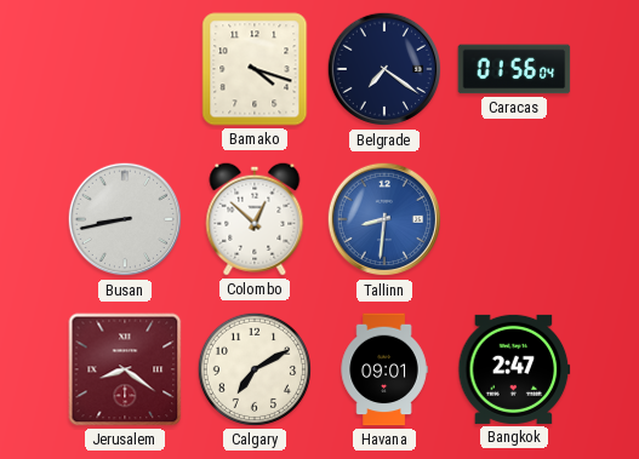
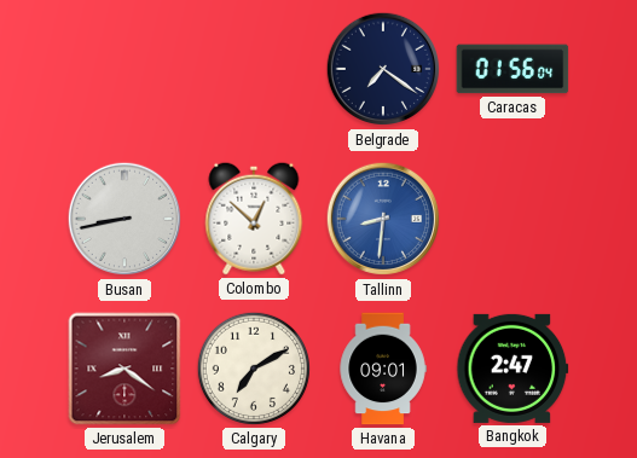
Bamako: 4:18 -> none
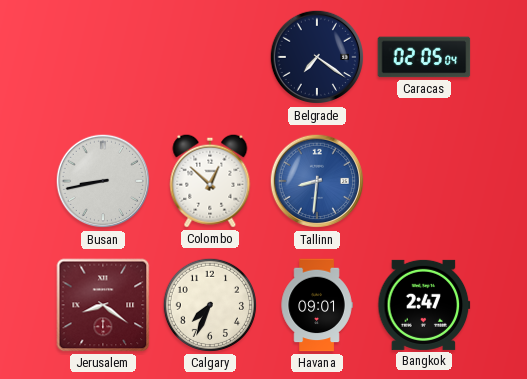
Caracas: 01:56 -> 02:05
Calgary: 7:10 -> 7:34
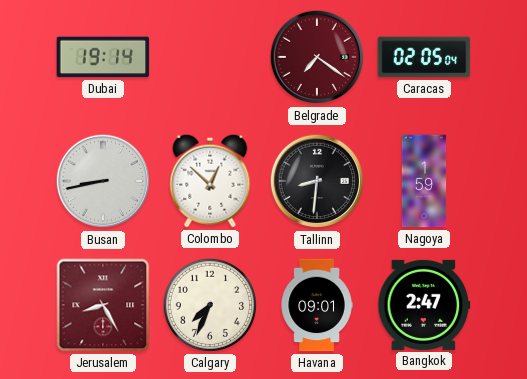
Dubai: none -> 19:14
Belgrade dial: navy -> burgundy
Tallinn dial: blue -> black
Nagoya: none -> 1:59
Jerusalem: 8:21 -> 8:25
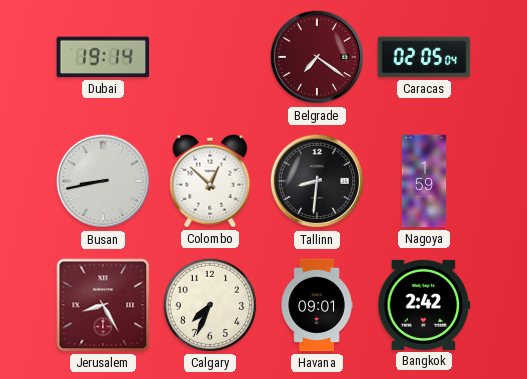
Bangkok: 2:47 -> 2:42
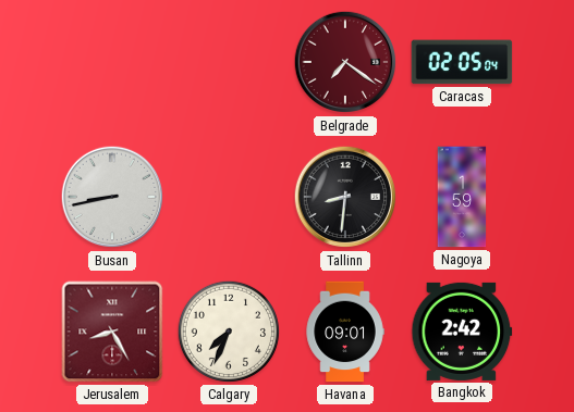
Dubai: 19:14 -> none
Colombo: 12:52 -> none
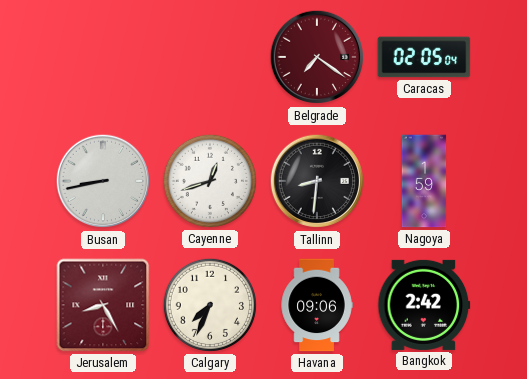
Cayenne: none -> 12:42
Havana: 09:01 -> 09:06
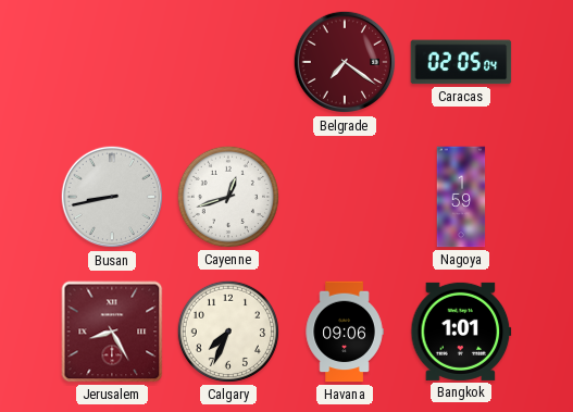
Tallinn: 8:31 -> none
Bangkok: 2:42 -> 1:01
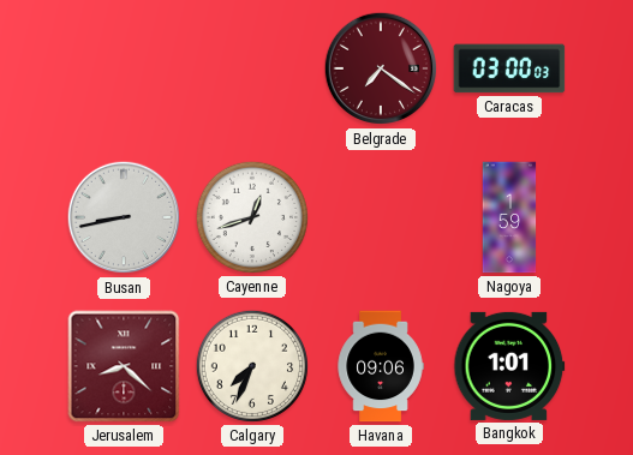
Caracas: 02:05 -> 03:00
Jerusalem: 8:25 -> 8:22
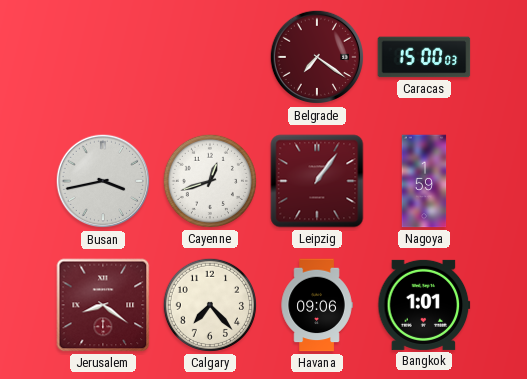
Caracas: 03:00 -> 15:00
Busan: 8:43 -> 3:43
Leipzig: none -> 1:06
Jerusalem: 8:22 -> 8:21
Calgary: 7:34 -> 7:23
